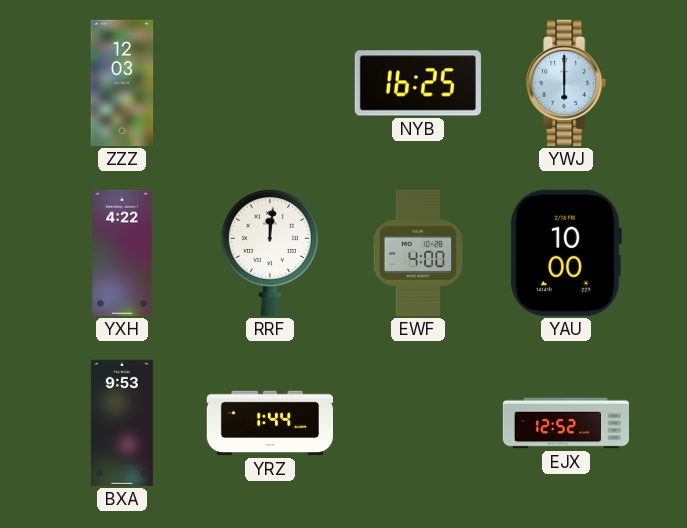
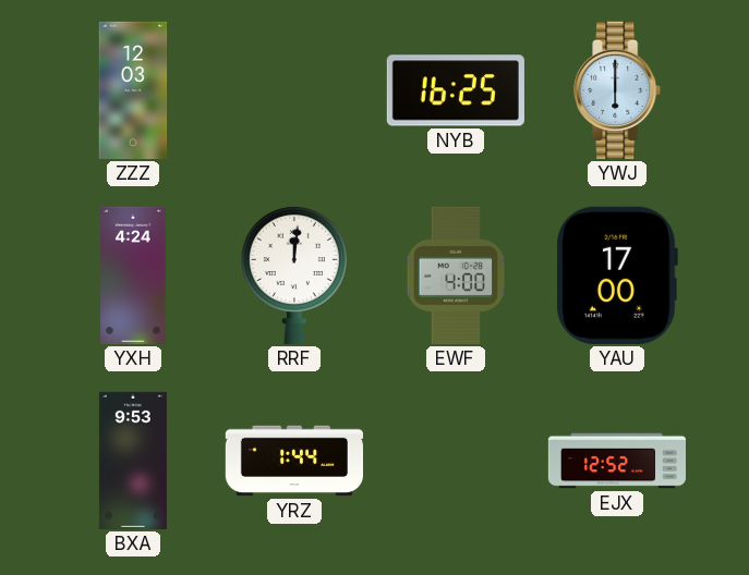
YXH: 4:22 -> 4:24
YAU: 10:00 -> 17:00
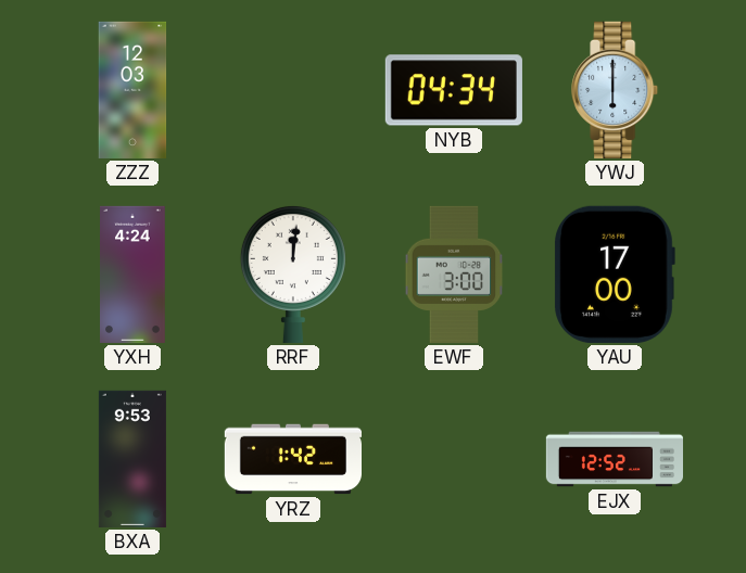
NYB: 16:25 -> 04:34
EWF: 4:00 -> 3:00
YRZ: 1:44 -> 1:42
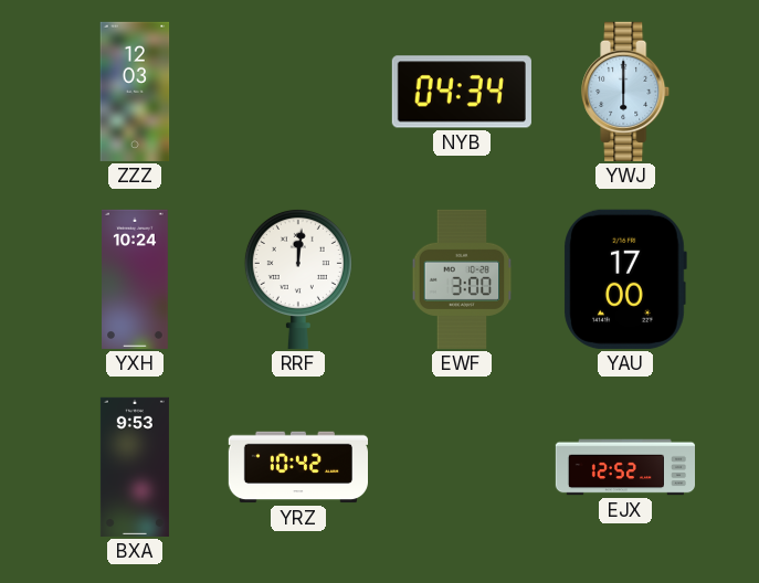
YXH: 4:24 -> 10:24
YRZ: 1:42 -> 10:42
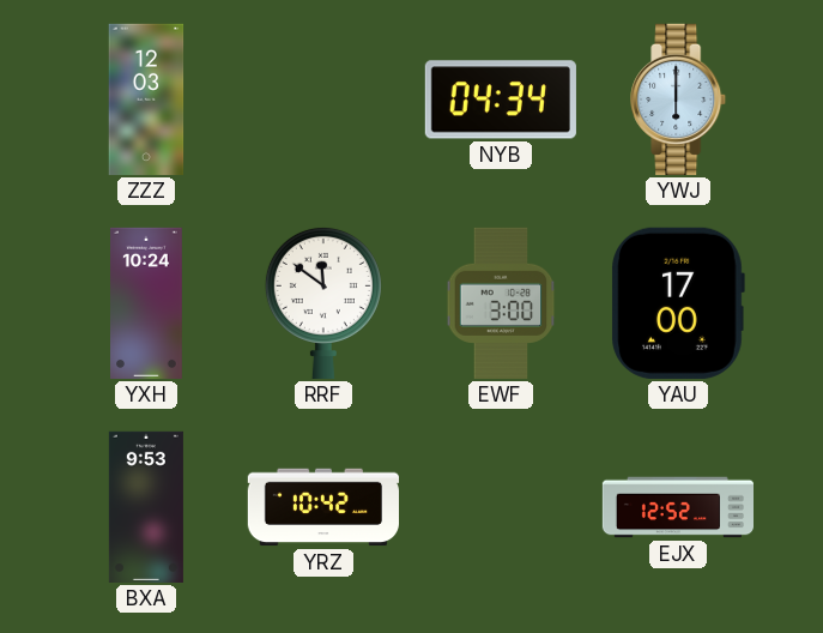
RRF: 12:01 -> 11:51
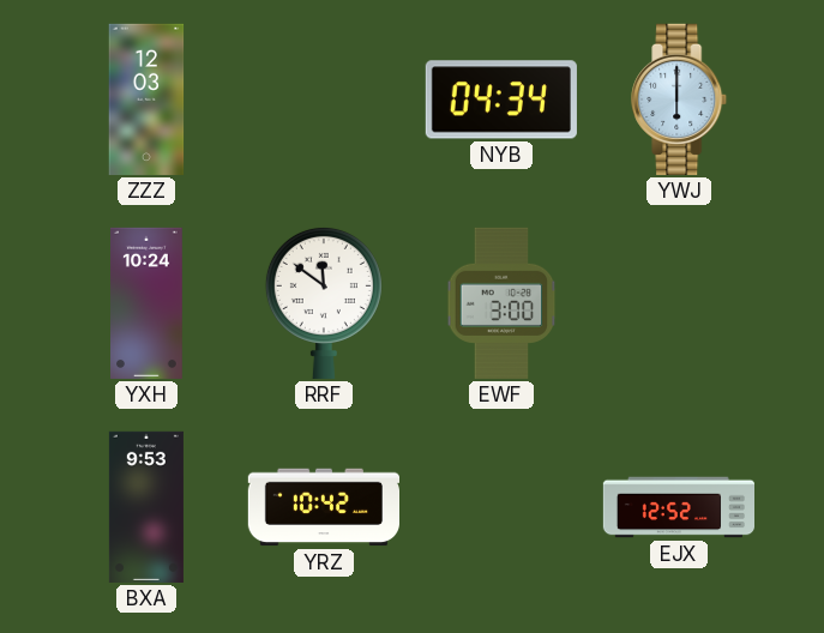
YAU: 17:00 -> none
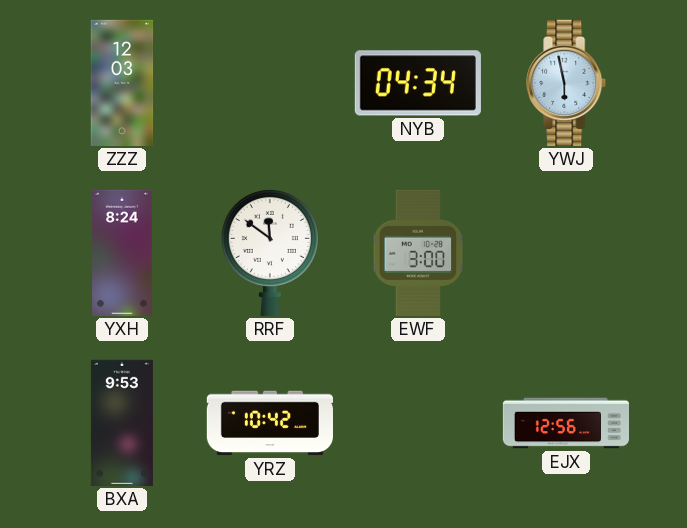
YWJ: 6:00 -> 5:58
YXH: 10:24 -> 8:24
EJX: 12:52 -> 12:56
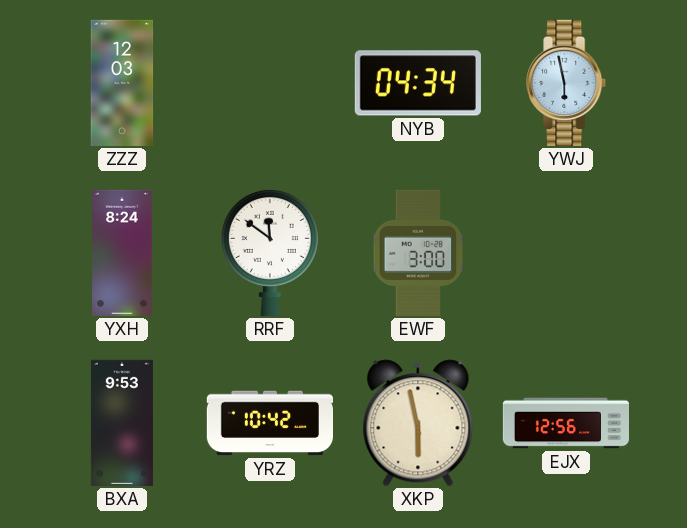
XKP: none -> 5:58
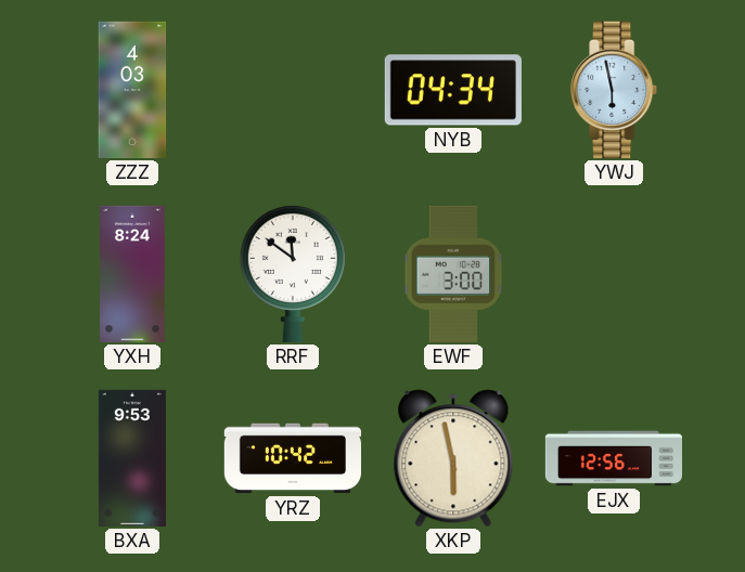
ZZZ: 12:03 -> 4:03
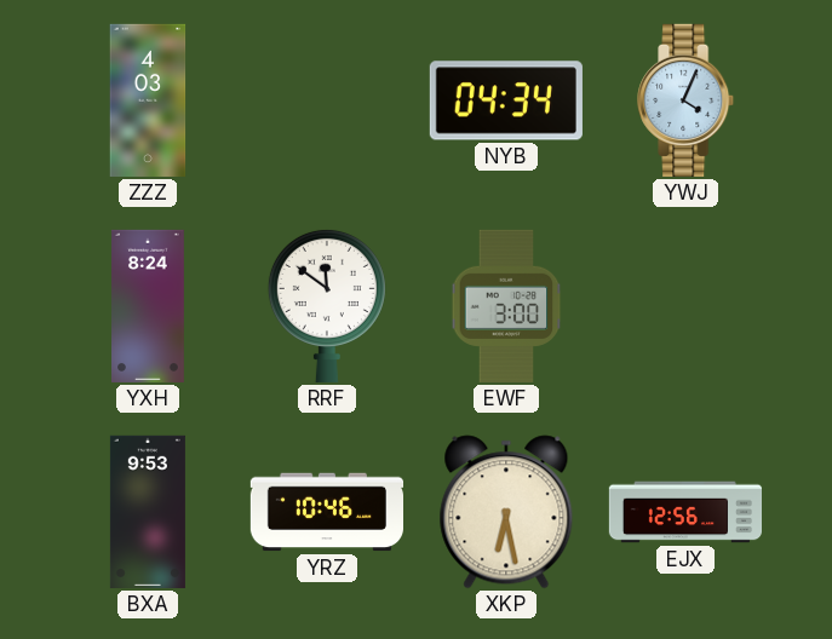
YWJ: 5:58 -> 4:04
YRZ: 10:42 -> 10:46
XKP: 5:58 -> 6:28
